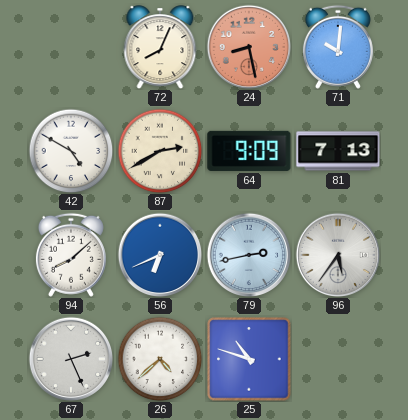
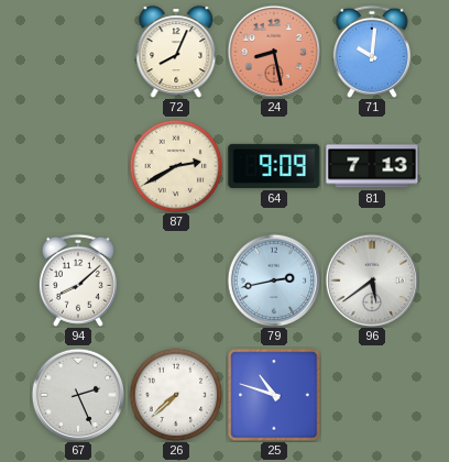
42: 4:50 -> none
56: 6:41 -> none
96: 5:36 -> 5:39
26: 4:38 -> 7:38
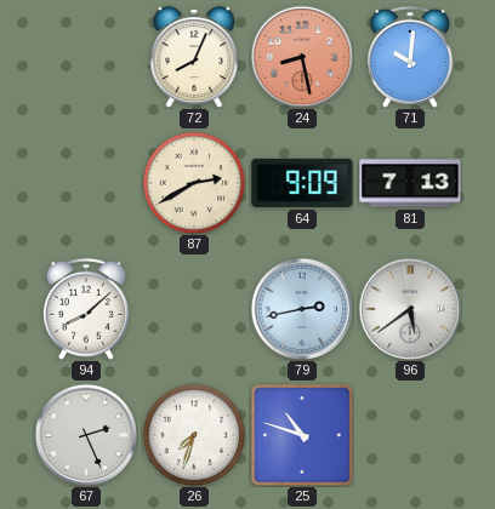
26: 7:38 -> 7:33
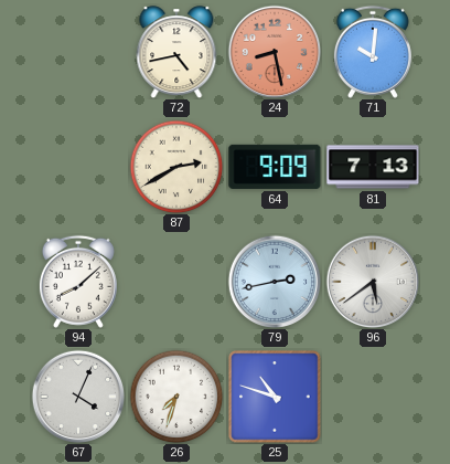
72: 8:04 -> 4:43
67: 2:26 -> 4:04
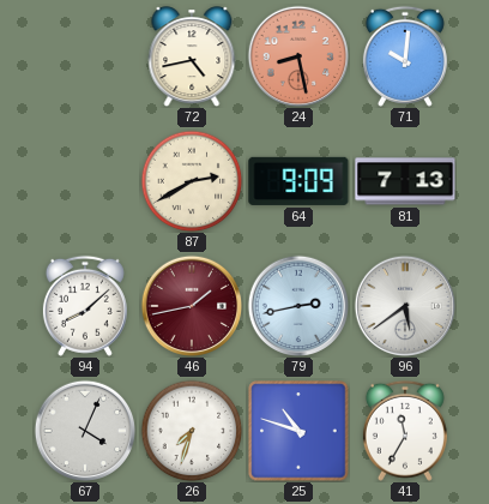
46: none -> 1:43
41: none -> 11:35
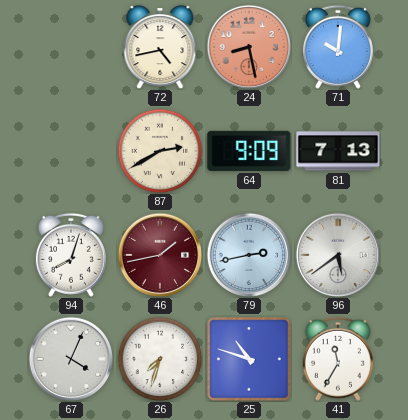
94: 8:08 -> 8:03
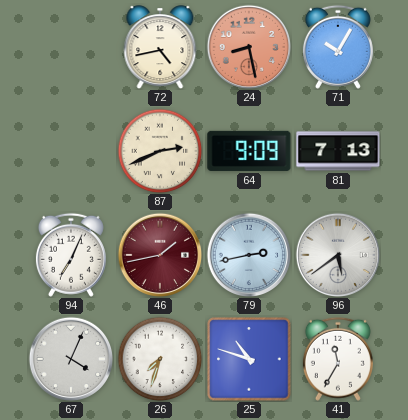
71: 10:01 -> 10:05
87: 2:40 -> 2:41
94: 8:03 -> 7:04
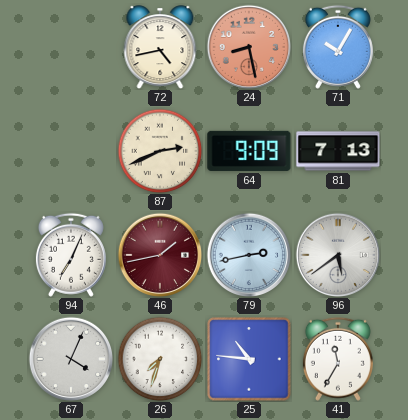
25: 10:48 -> 10:46
